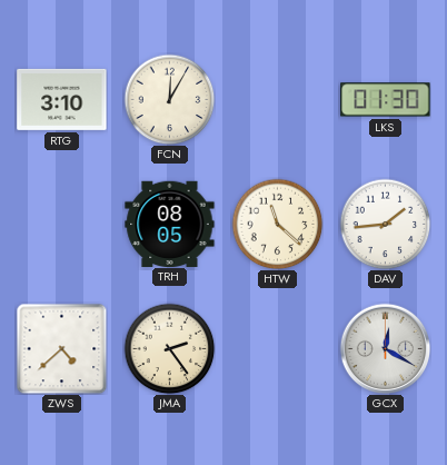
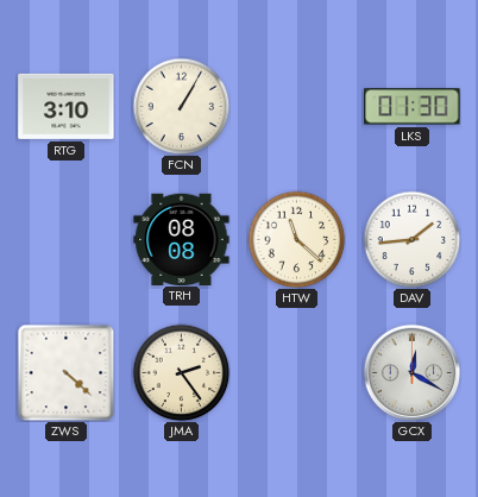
FCN: 12:05 -> 1:05
TRH: 08:05 -> 08:08
ZWS: 4:38 -> 4:22
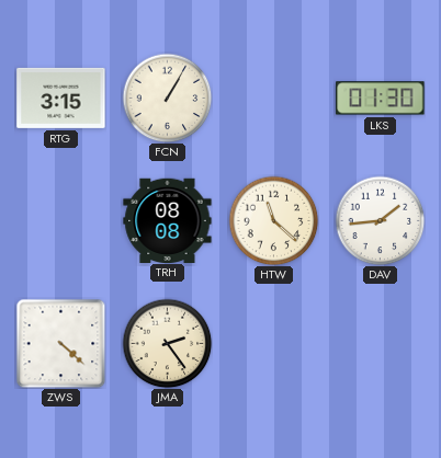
RTG: 3:10 -> 3:15
GCX: 12:20 -> none
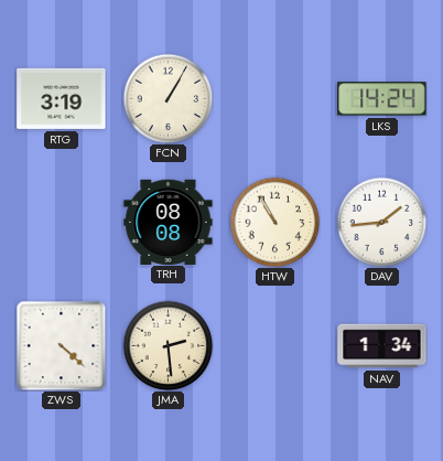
RTG: 3:15 -> 3:19
LKS: 01:30 -> 14:24
HTW: 11:22 -> 10:55
JMA: 2:24 -> 2:29
NAV: none -> 1:34
